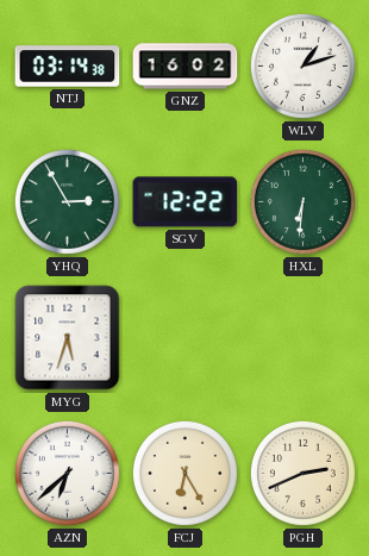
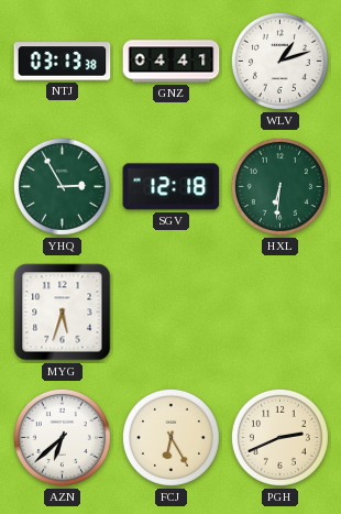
NTJ: 03:14 -> 03:13
GNZ: 16:02 -> 04:41
SGV: 12:22 -> 12:18
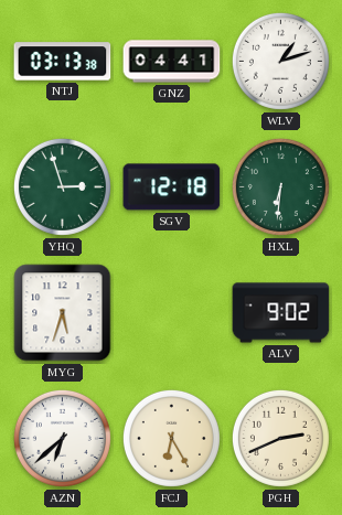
YHQ: 2:55 -> 2:57
ALV: none -> 9:02
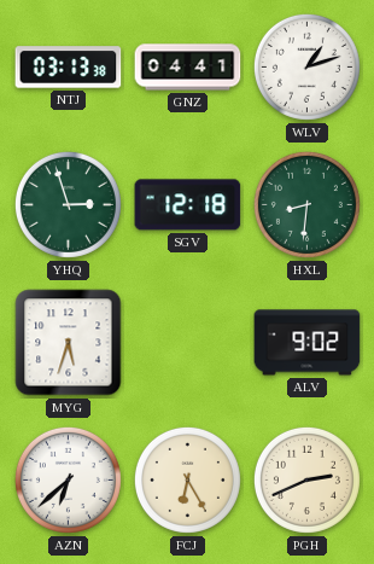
HXL: 6:31 -> 8:31
